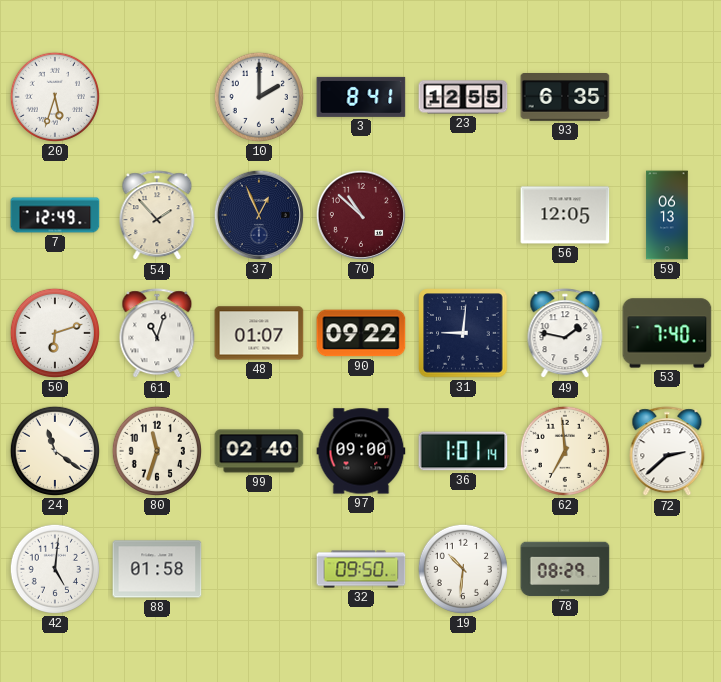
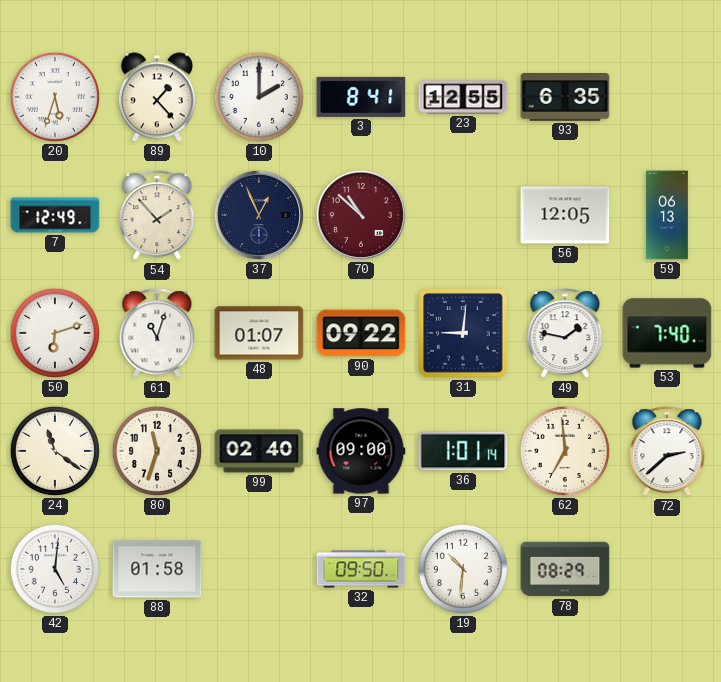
89: none -> 1:23
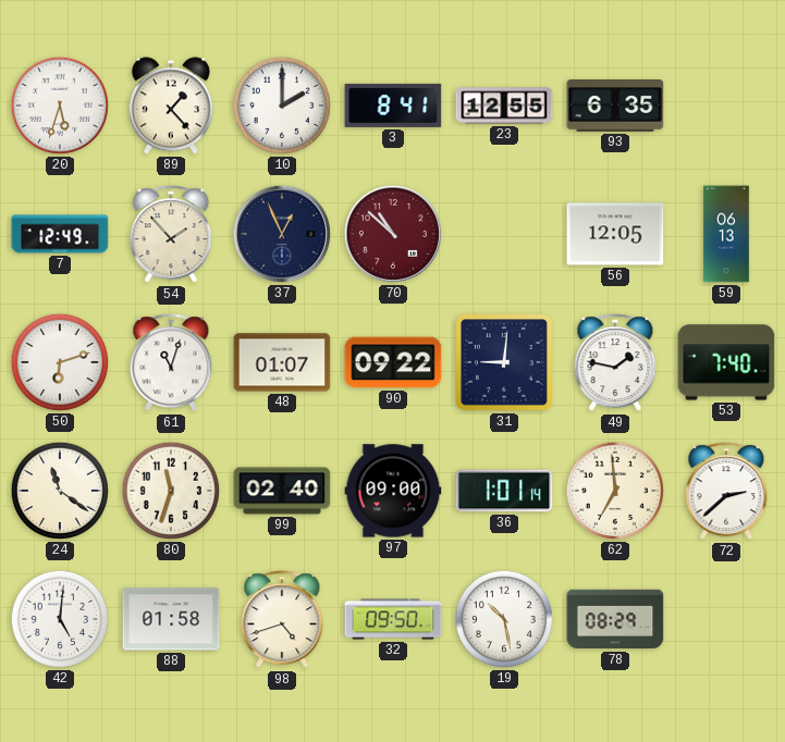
98: none -> 4:42
19: 10:31 -> 10:28
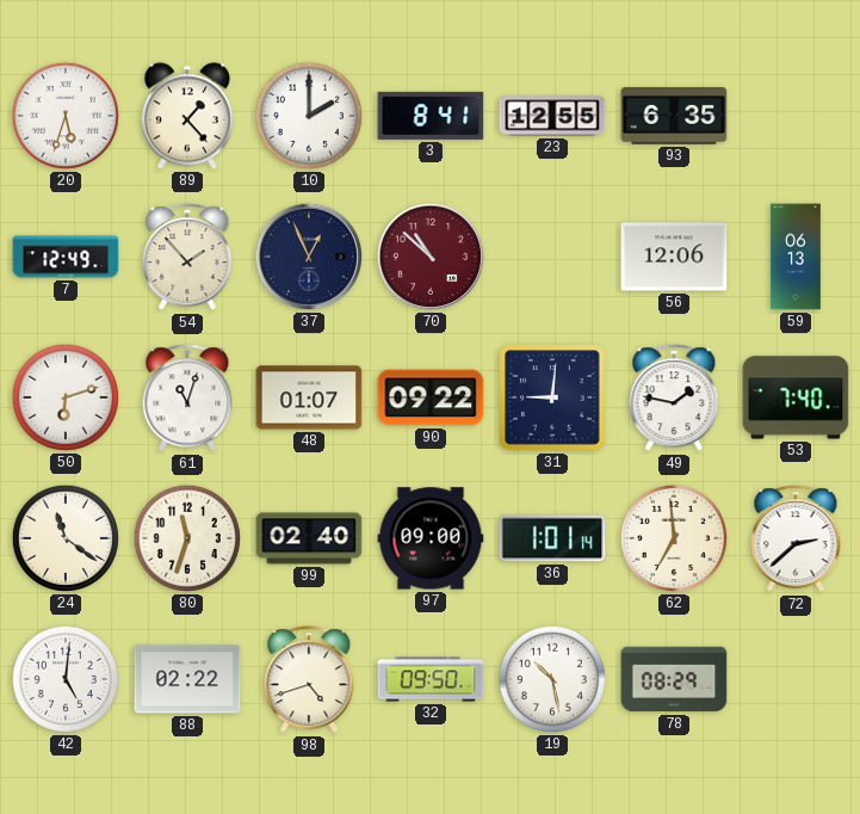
56: 12:05 -> 12:06
88: 01:58 -> 02:22
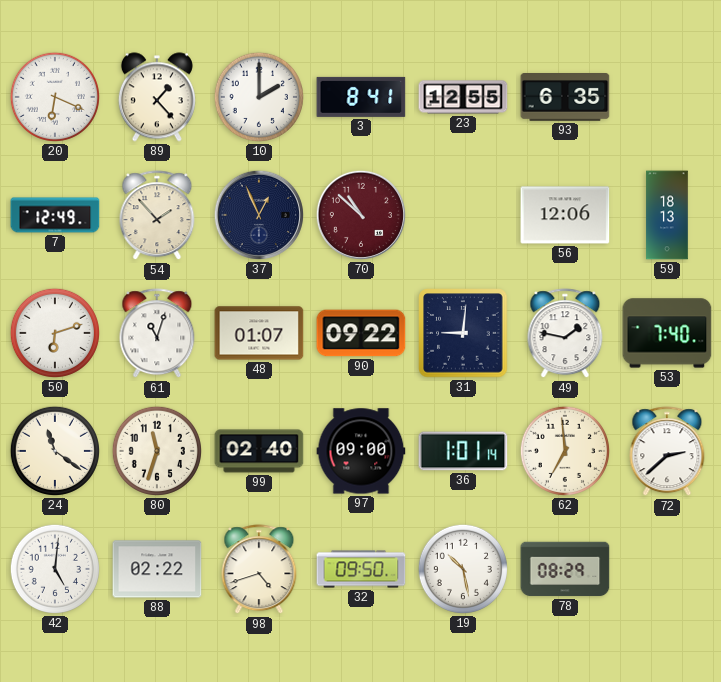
20: 5:33 -> 6:19
59: 06:13 -> 18:13
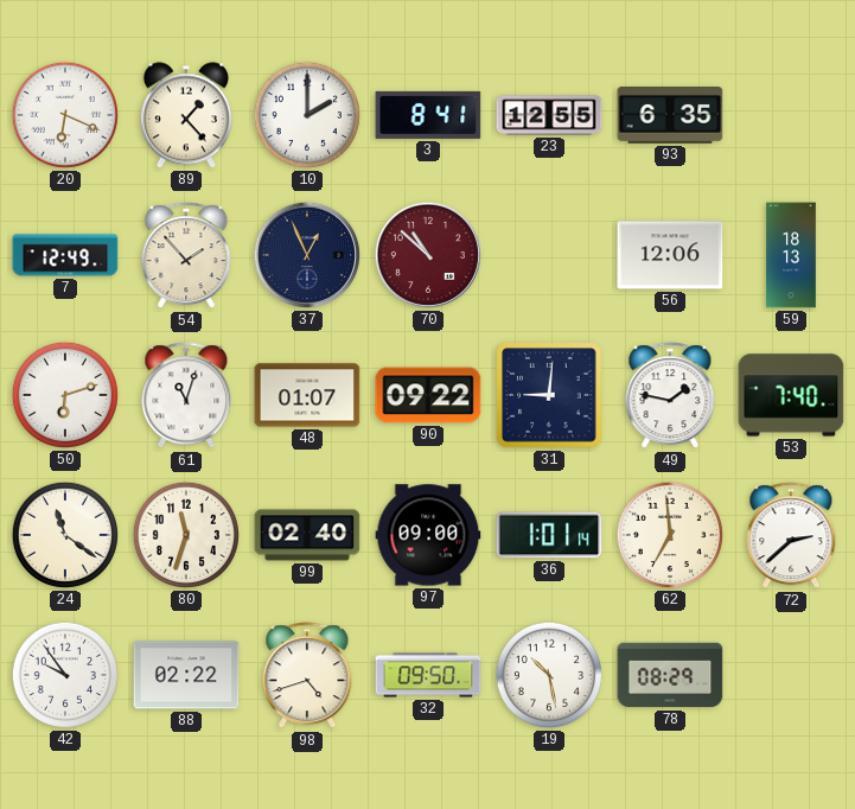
42: 5:01 -> 9:54
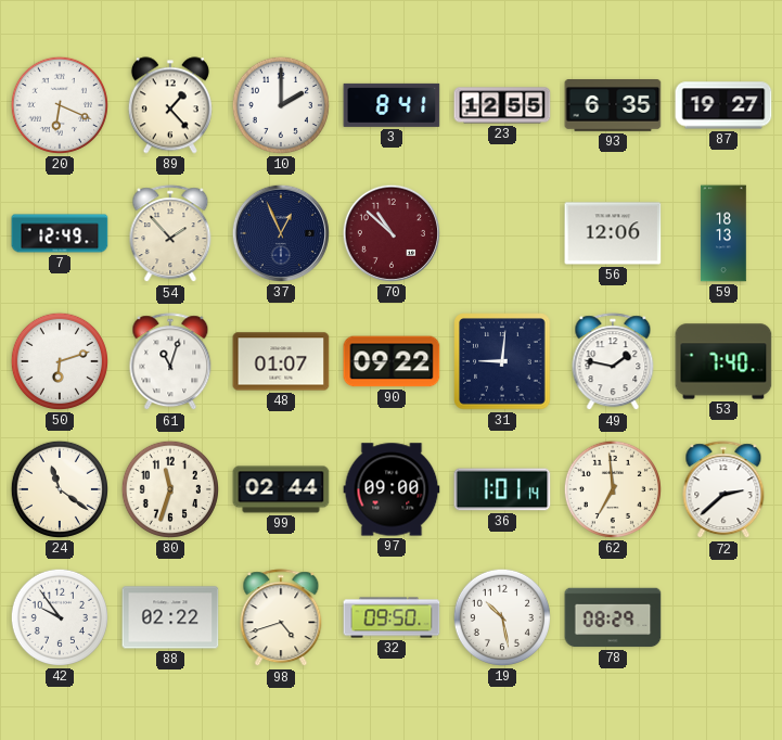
87: none -> 19:27
99: 02:40 -> 02:44
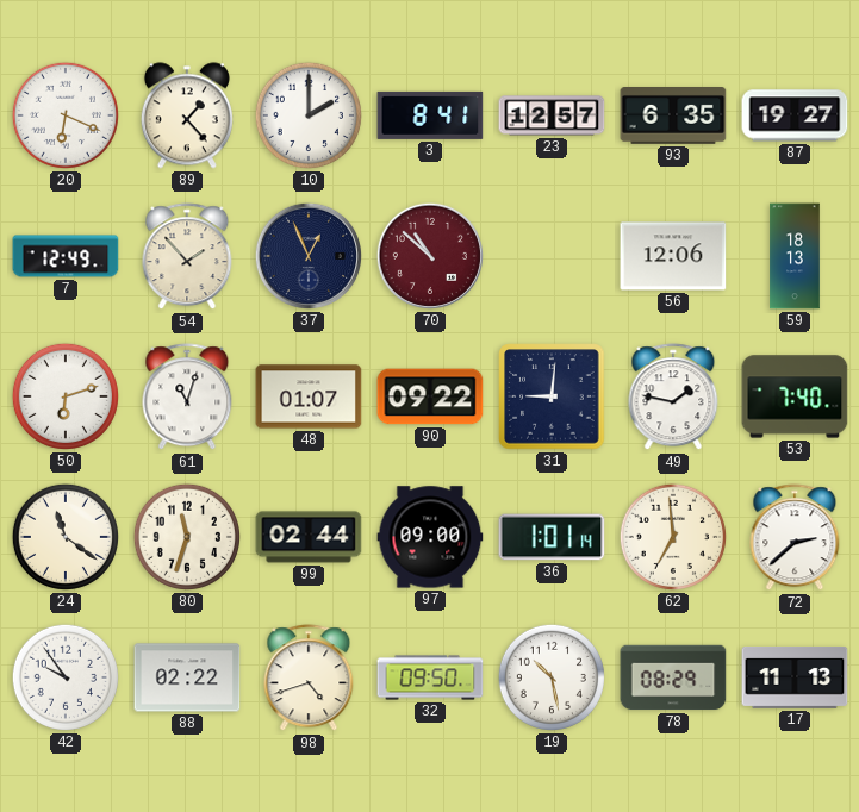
23: 12:55 -> 12:57
17: none -> 11:13
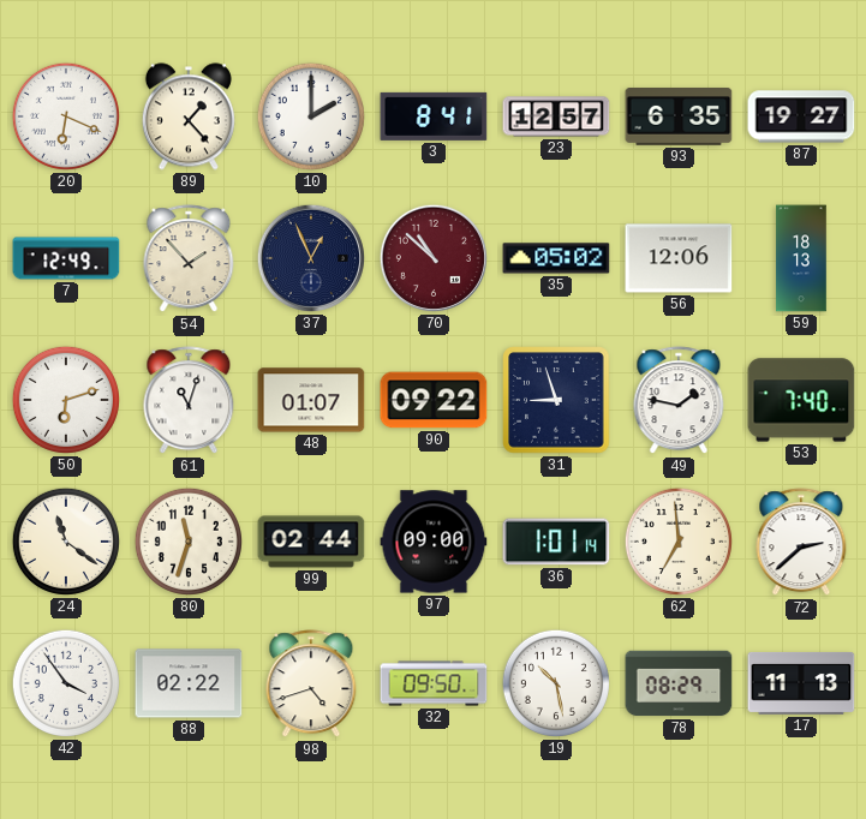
35: none -> 05:02
31: 9:01 -> 8:57
42: 9:54 -> 3:54
